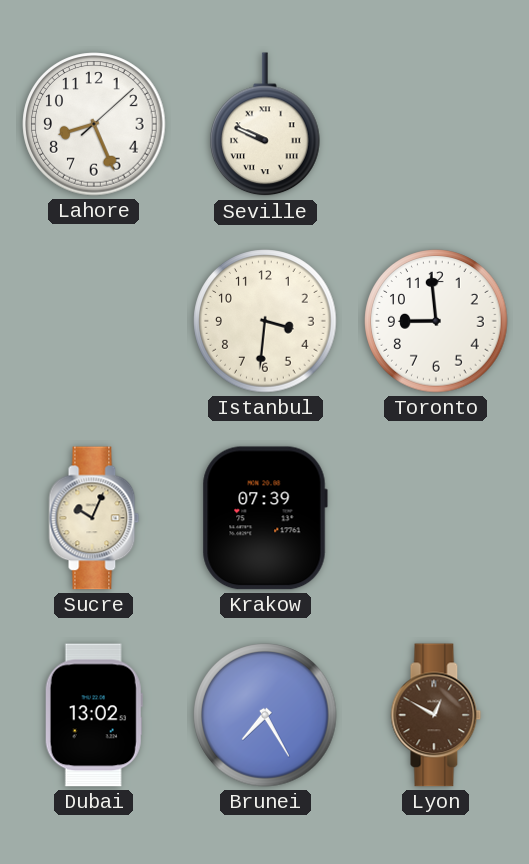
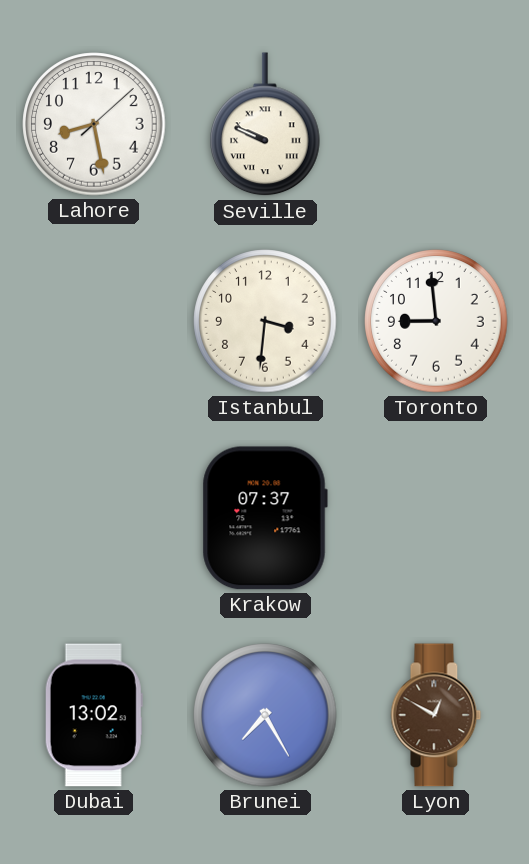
Lahore: 8:26 -> 8:28
Sucre: 10:04 -> none
Krakow: 07:39 -> 07:37
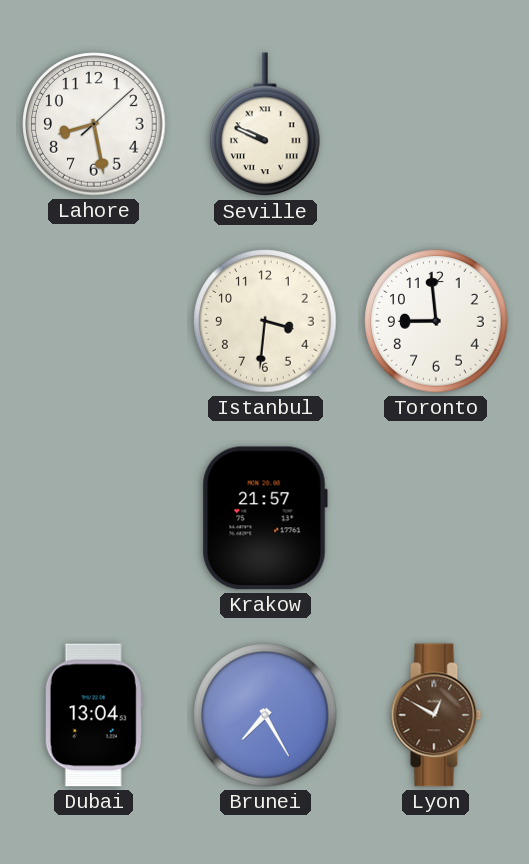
Krakow: 07:37 -> 21:57
Dubai: 13:02 -> 13:04
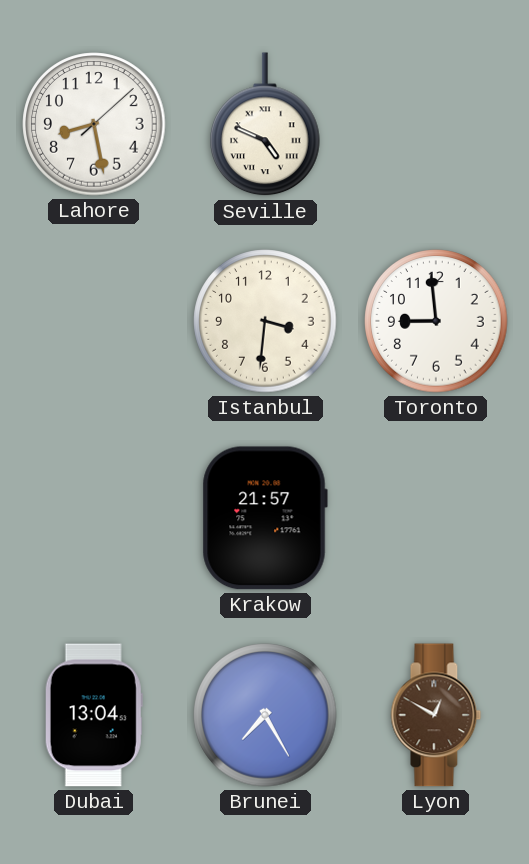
Seville: 9:49 -> 4:49
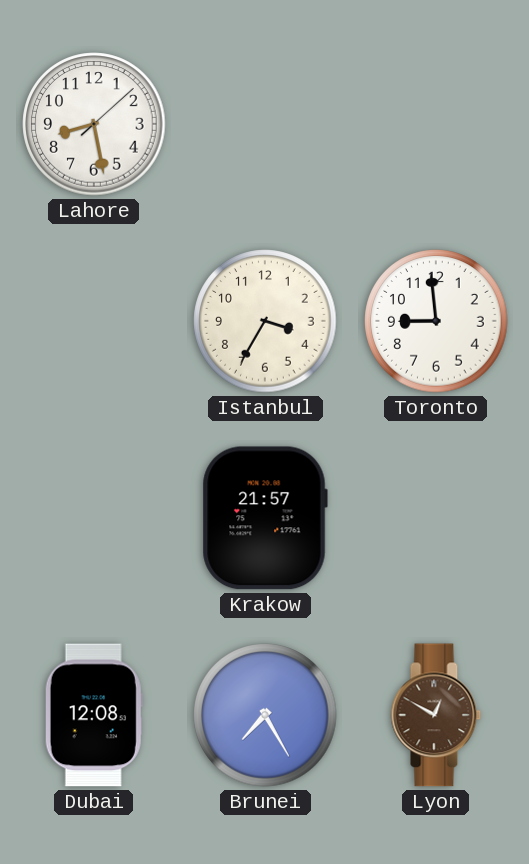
Seville: 4:49 -> none
Istanbul: 3:31 -> 3:35
Dubai: 13:04 -> 12:08
